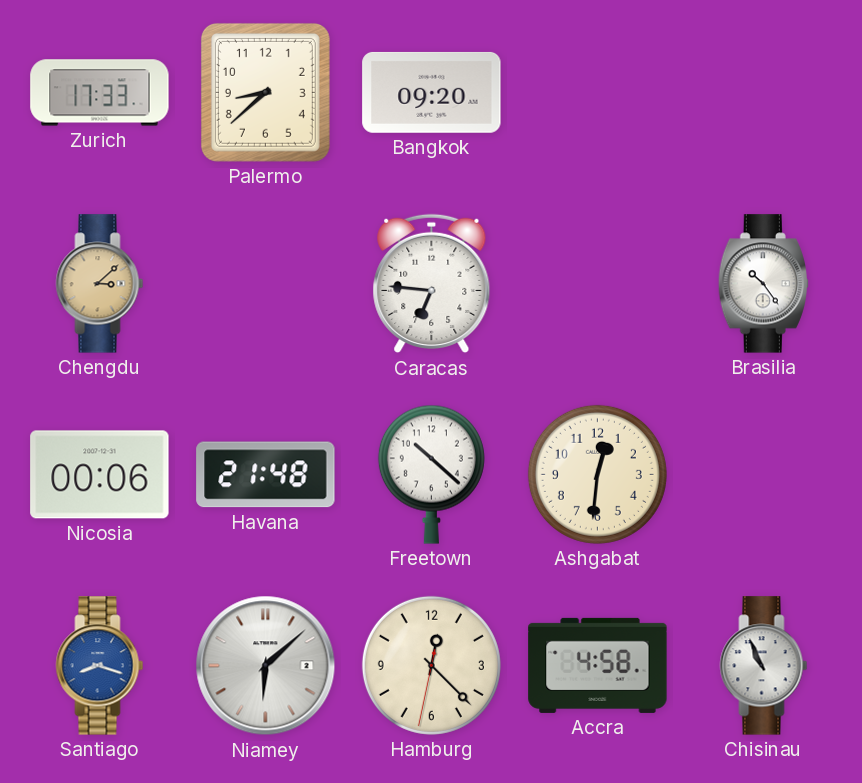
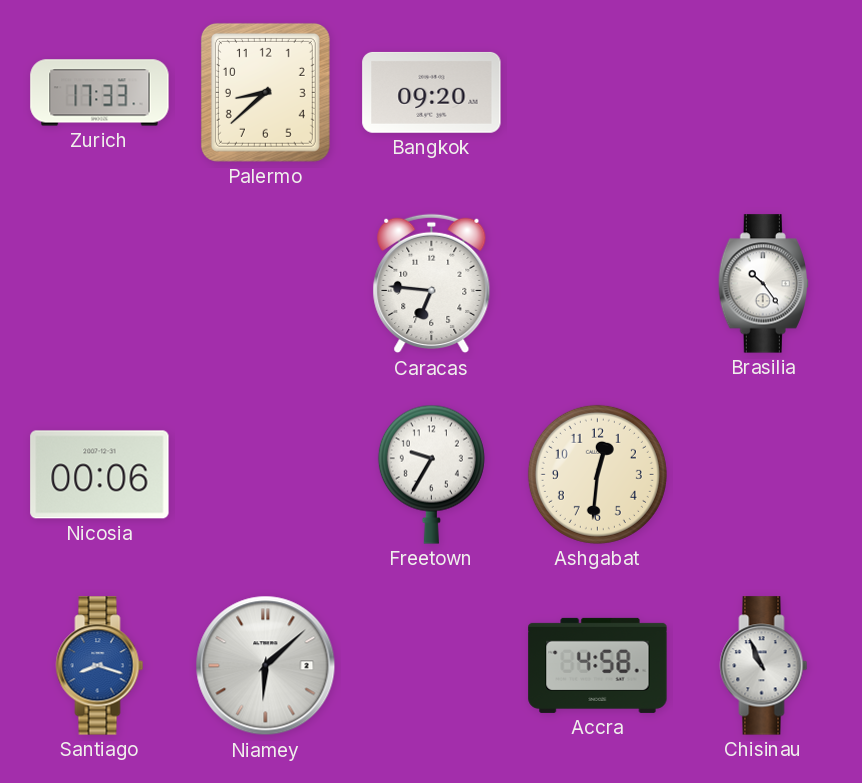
Chengdu: 3:08 -> none
Havana: 21:48 -> none
Freetown: 10:22 -> 9:35
Hamburg: 12:22 -> none
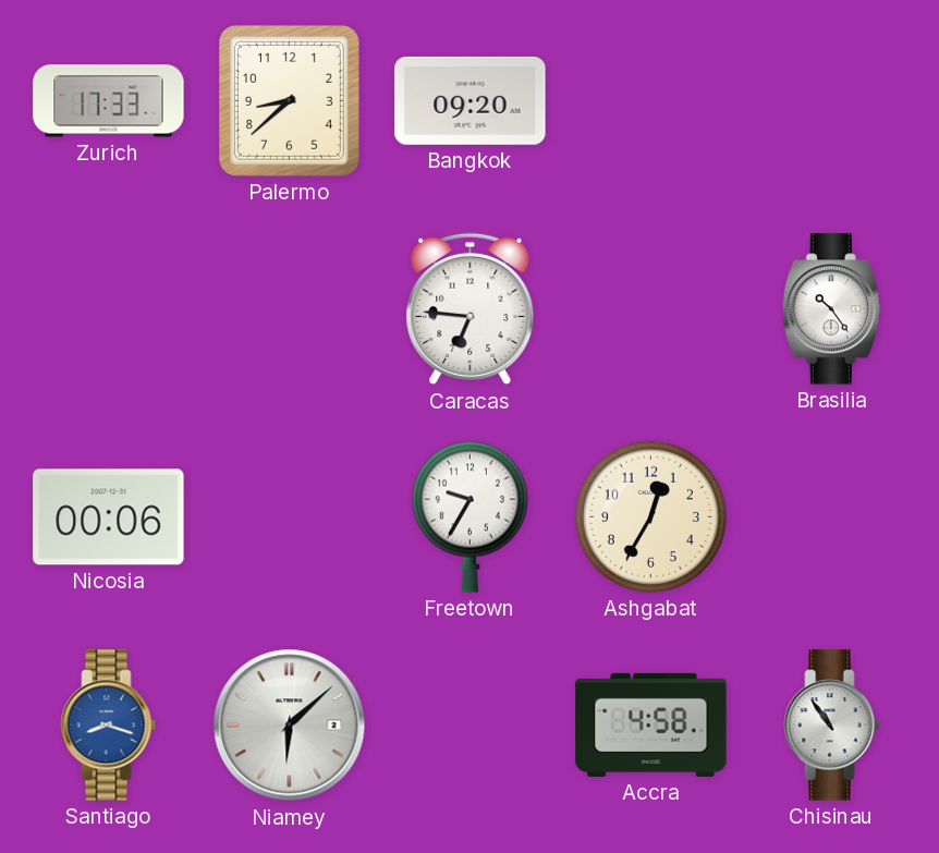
Ashgabat: 12:31 -> 12:35
Chisinau: 10:56 -> 10:54
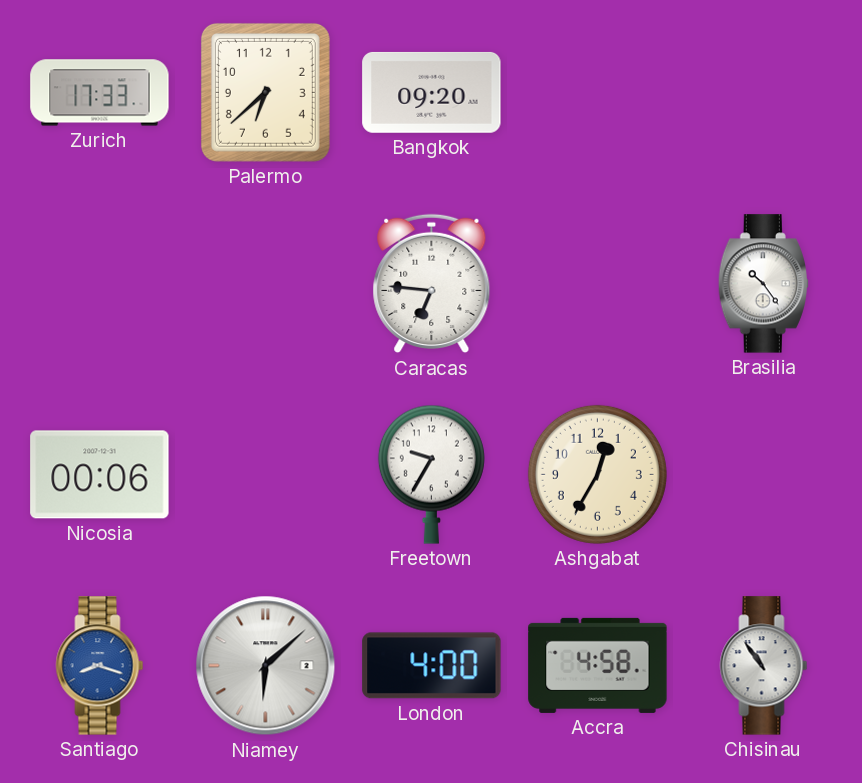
Palermo: 8:38 -> 6:38
London: none -> 4:00
